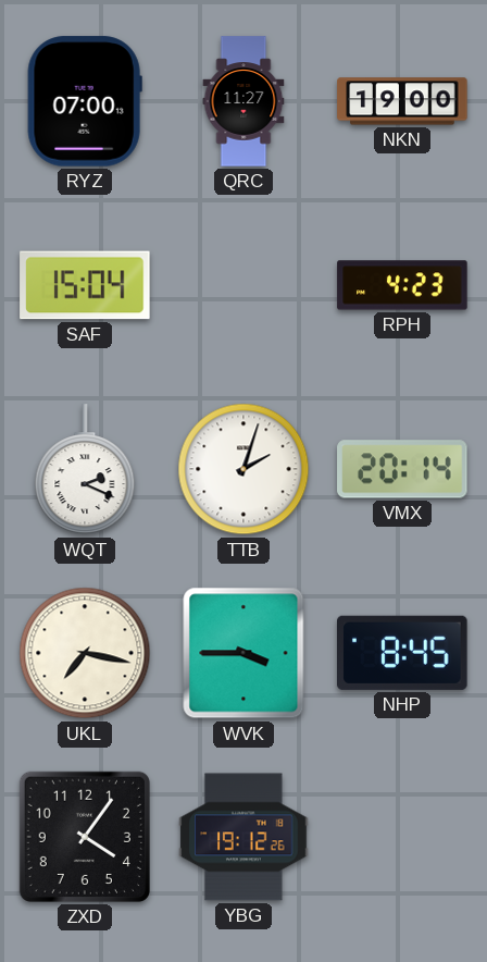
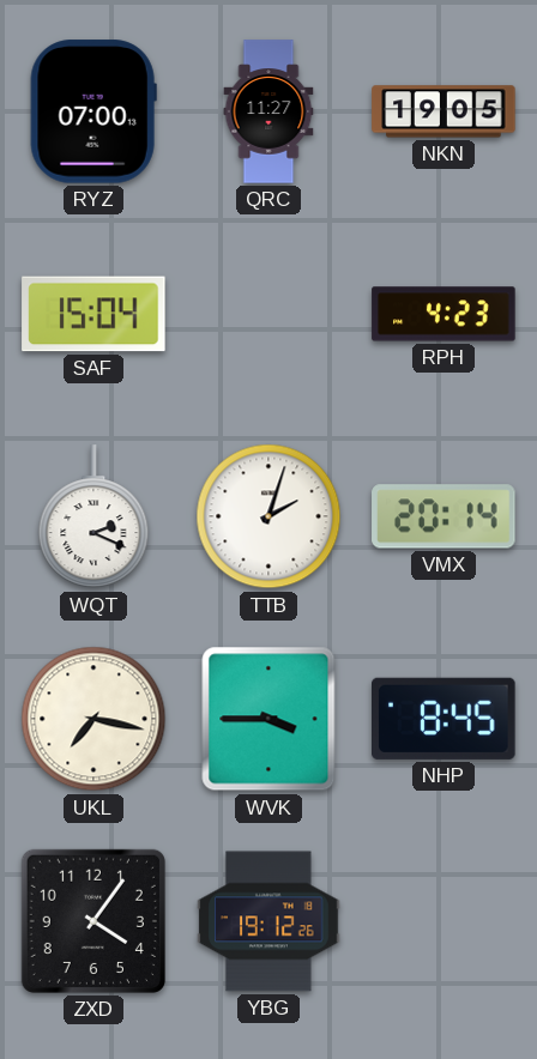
NKN: 19:00 -> 19:05
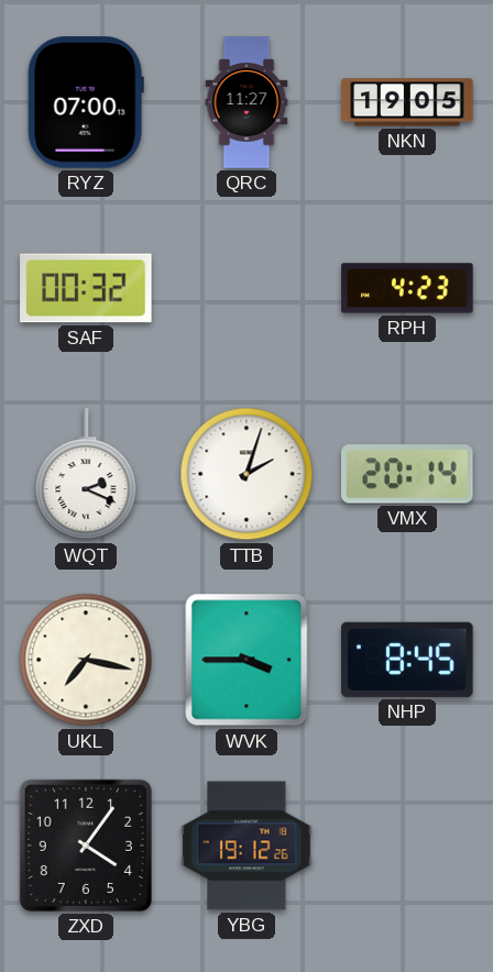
SAF: 15:04 -> 00:32
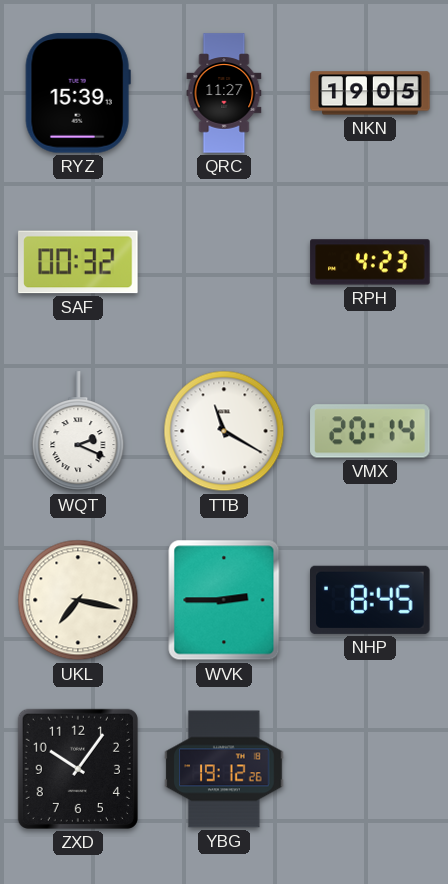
RYZ: 07:00 -> 15:39
TTB: 2:03 -> 11:20
WVK: 3:45 -> 2:45
ZXD: 4:06 -> 10:06
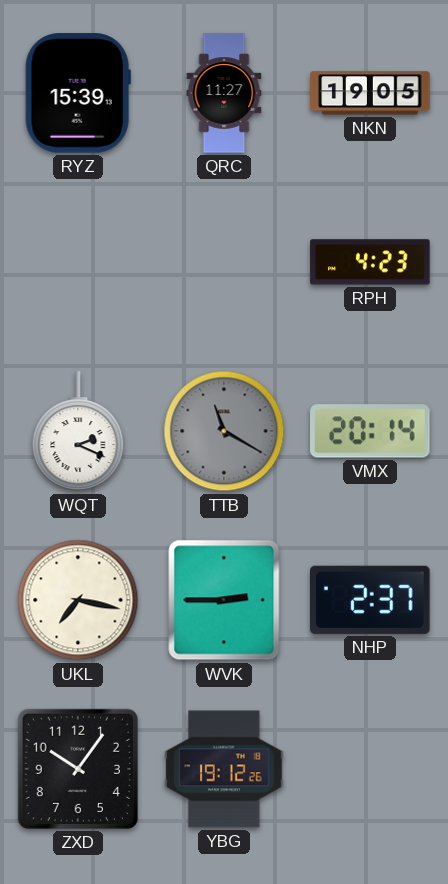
SAF: 00:32 -> none
TTB dial: white -> grey
NHP: 8:45 -> 2:37
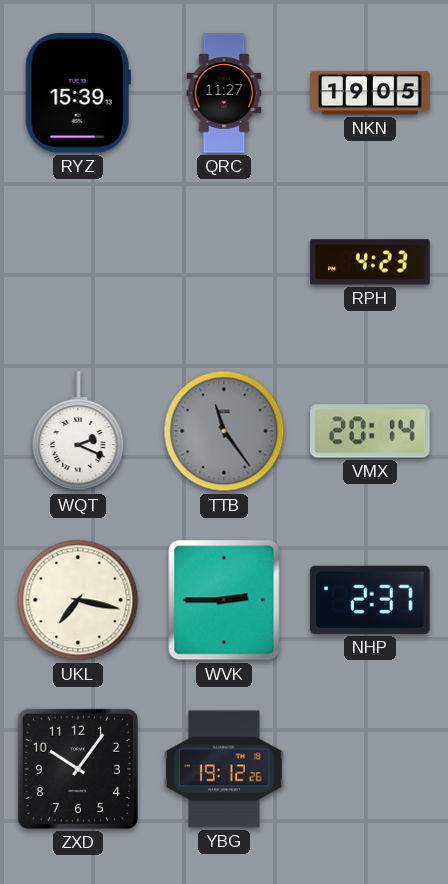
TTB: 11:20 -> 11:24
